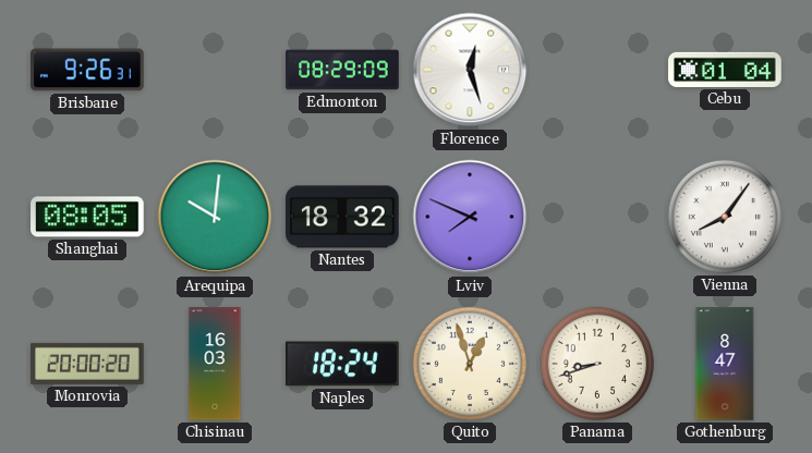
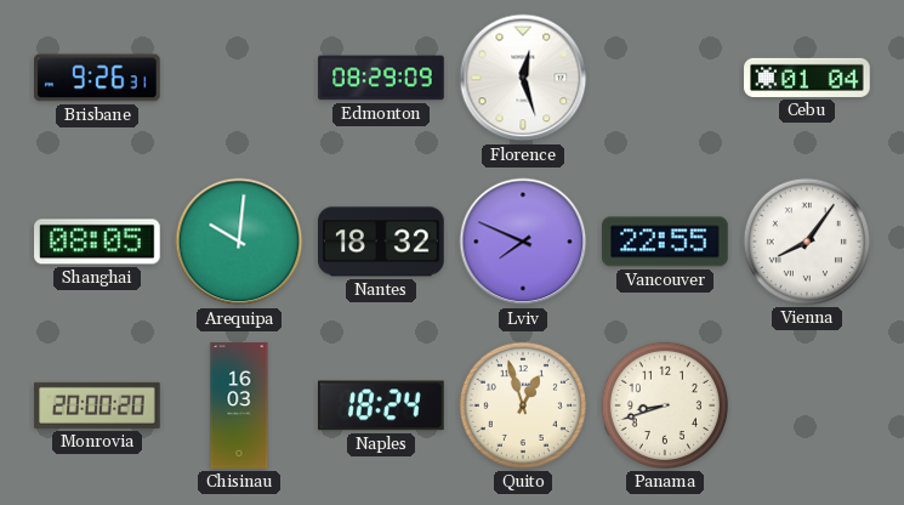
Vancouver: none -> 22:55
Gothenburg: 8:47 -> none
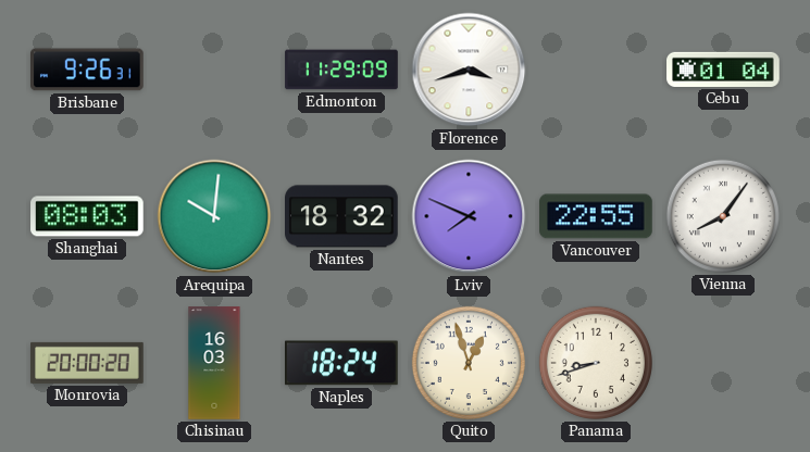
Edmonton: 08:29 -> 11:29
Florence: 12:27 -> 3:42
Shanghai: 08:05 -> 08:03
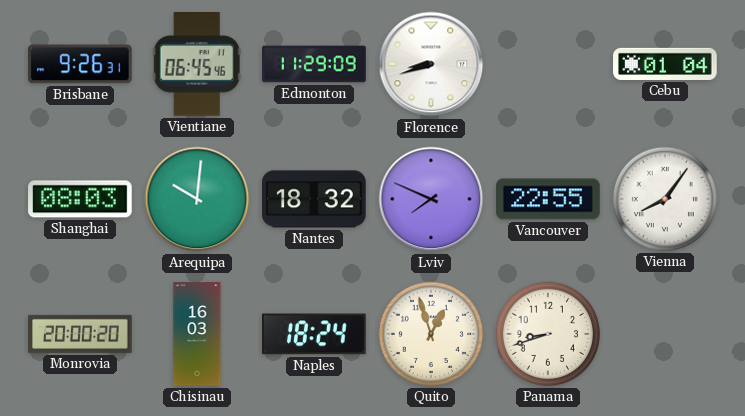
Vientiane: none -> 06:45
Florence: 3:42 -> 8:42
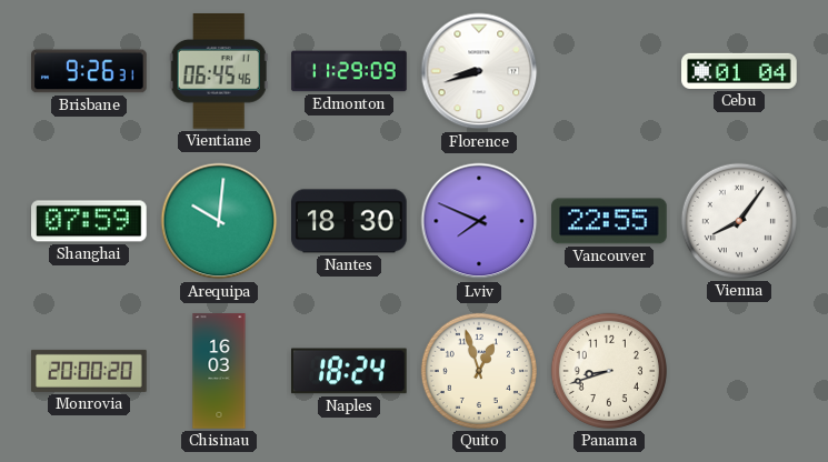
Shanghai: 08:03 -> 07:59
Nantes: 18:32 -> 18:30
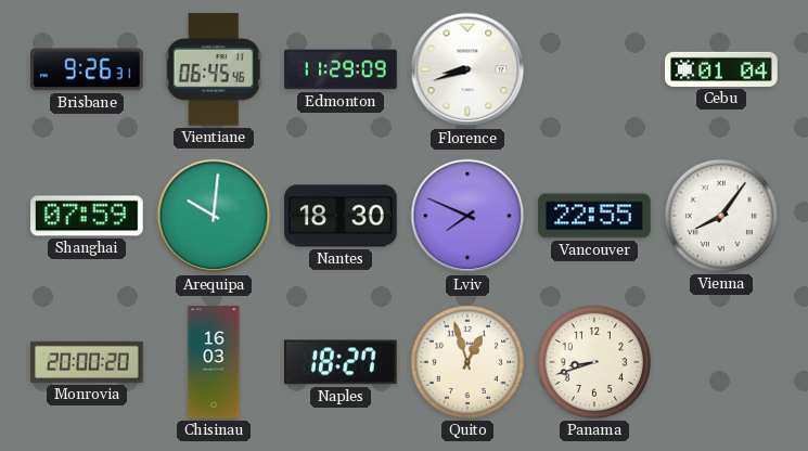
Naples: 18:24 -> 18:27
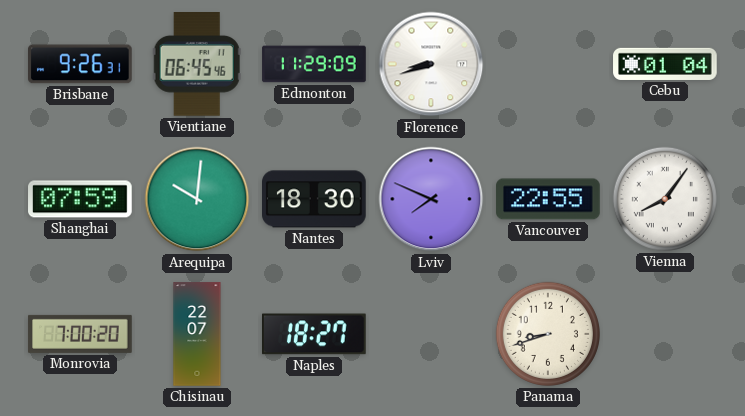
Monrovia: 20:00 -> 7:00
Chisinau: 16:03 -> 22:07
Quito: 12:57 -> none
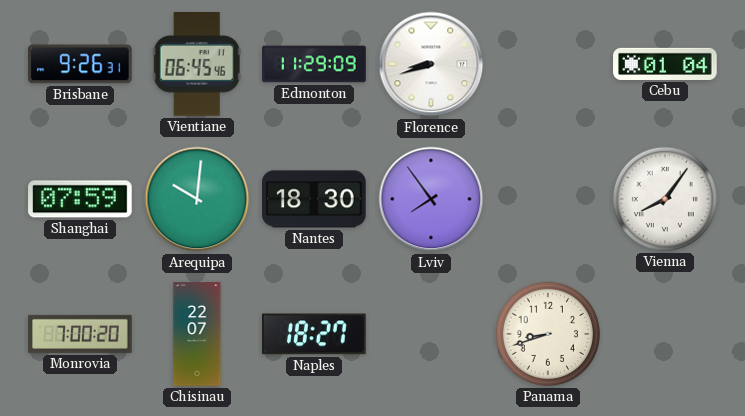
Lviv: 7:49 -> 7:54
Vancouver: 22:55 -> none
